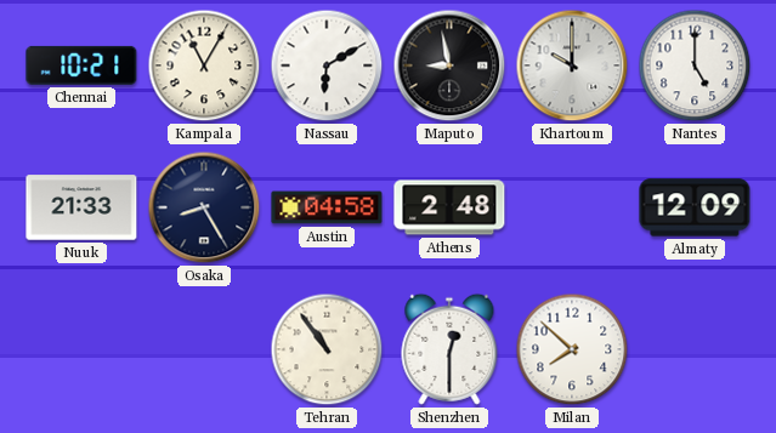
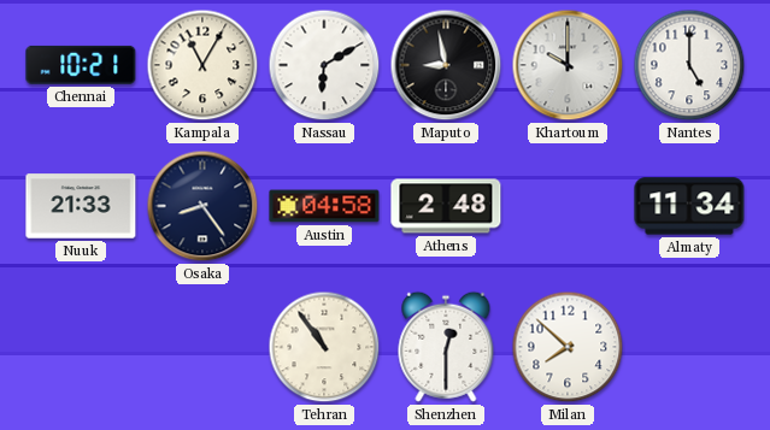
Osaka: 8:25 -> 8:24
Almaty: 12:09 -> 11:34
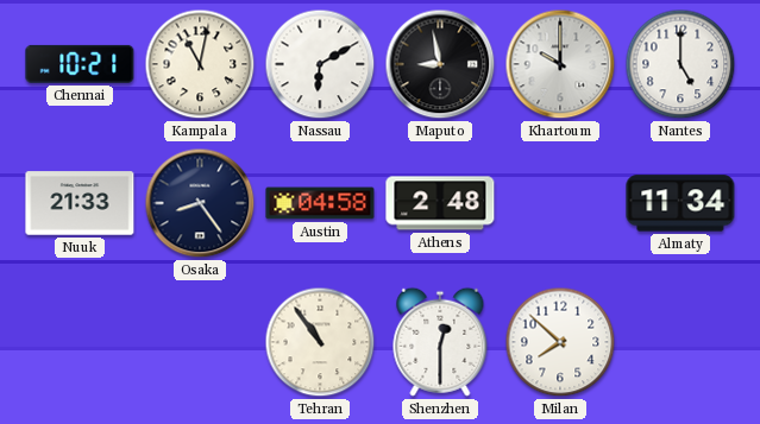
Kampala: 11:05 -> 11:02
